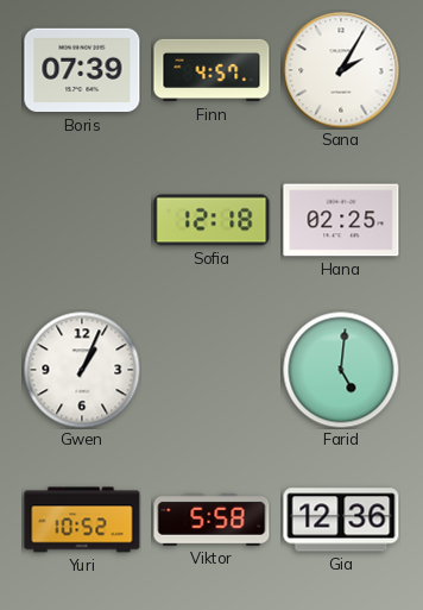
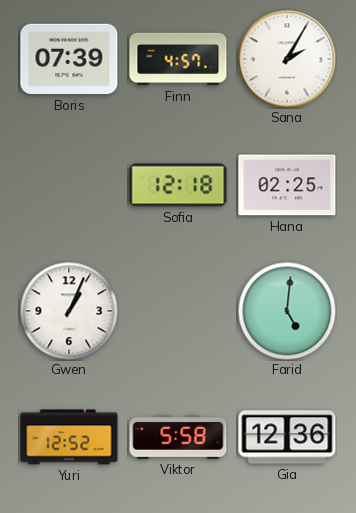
Yuri: 10:52 -> 12:52
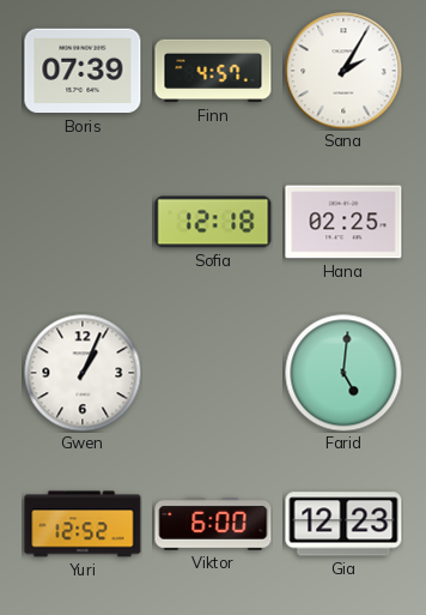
Viktor: 5:58 -> 6:00
Gia: 12:36 -> 12:23
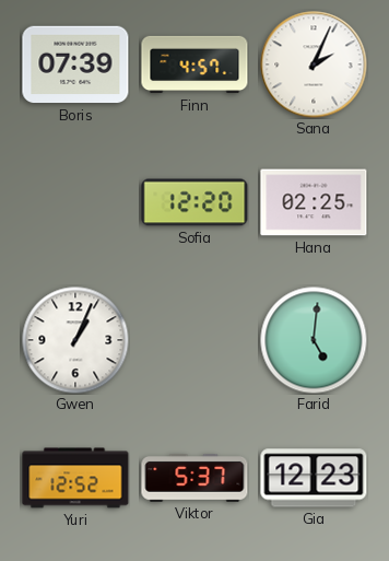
Sana: 2:05 -> 2:04
Sofia: 12:18 -> 12:20
Viktor: 6:00 -> 5:37
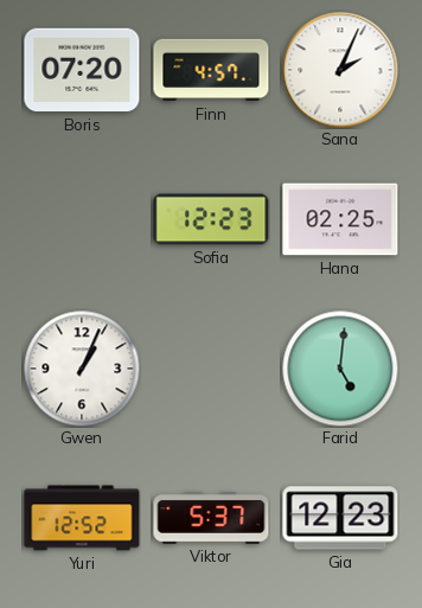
Boris: 07:39 -> 07:20
Sofia: 12:20 -> 12:23
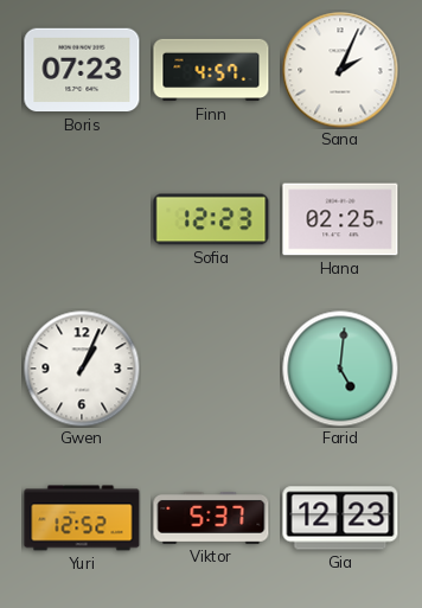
Boris: 07:20 -> 07:23
